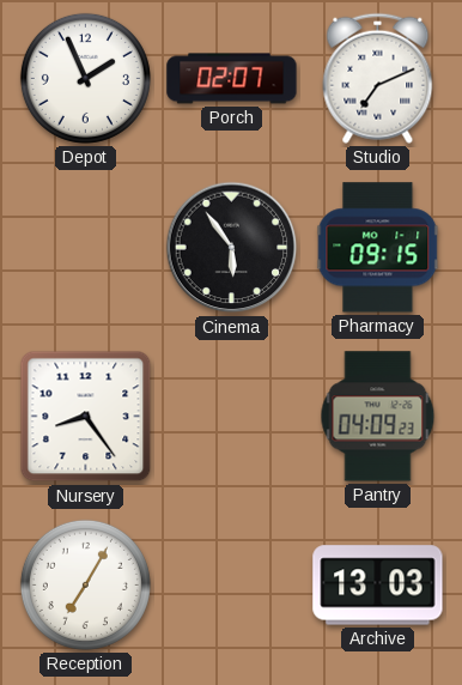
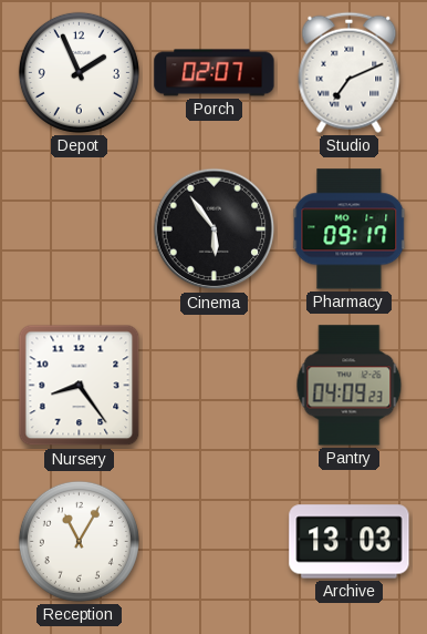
Pharmacy: 09:15 -> 09:17
Reception: 7:05 -> 11:05
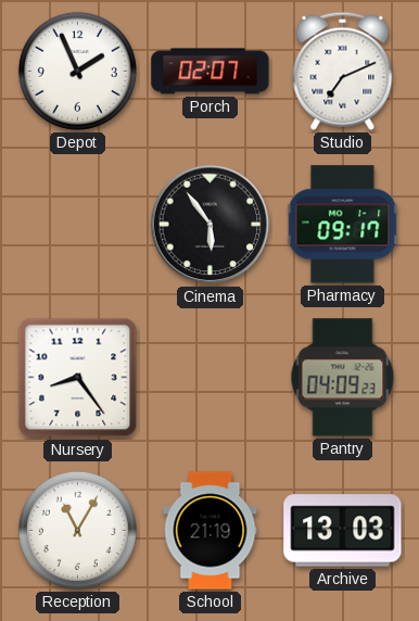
School: none -> 21:19
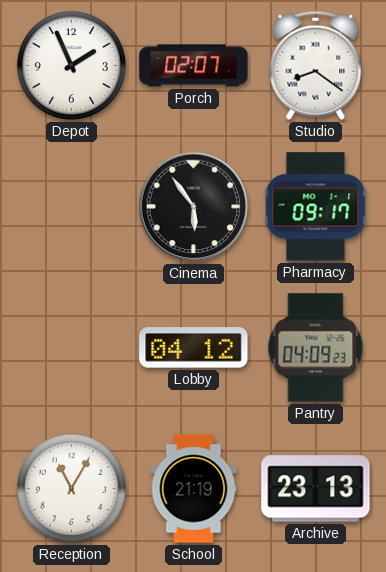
Studio: 7:11 -> 8:21
Nursery: 8:24 -> none
Lobby: none -> 04:12
Archive: 13:03 -> 23:13
